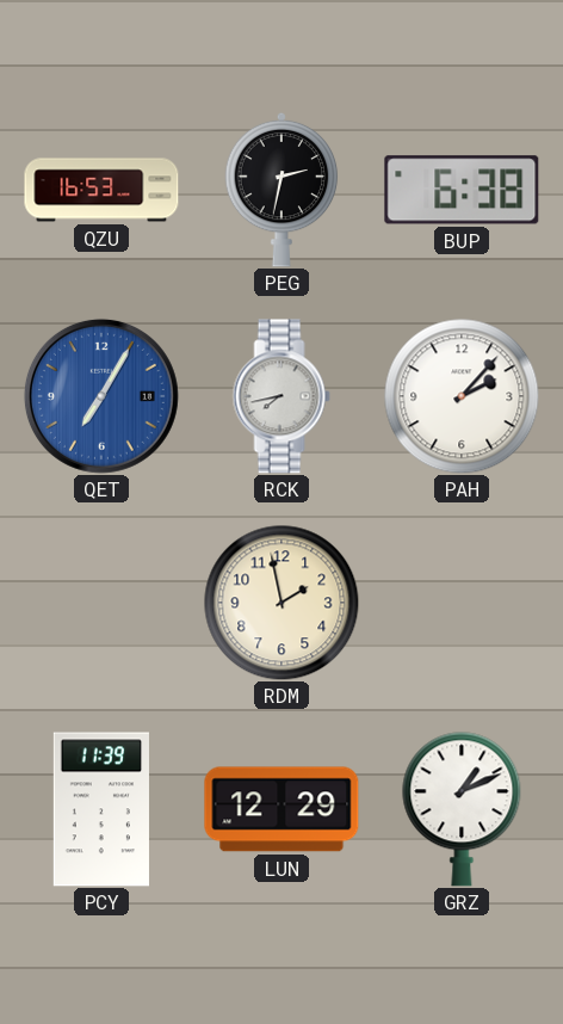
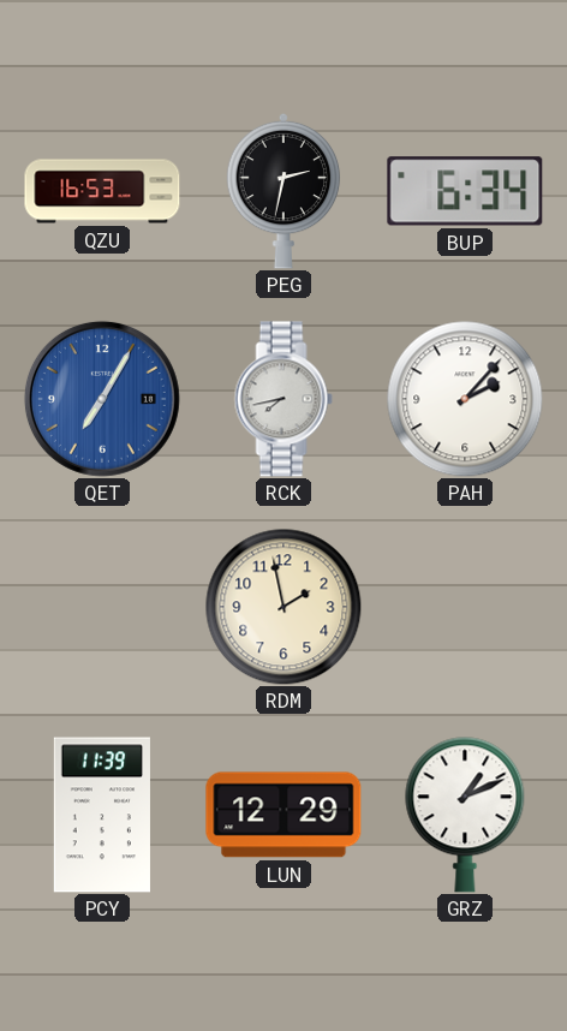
BUP: 6:38 -> 6:34
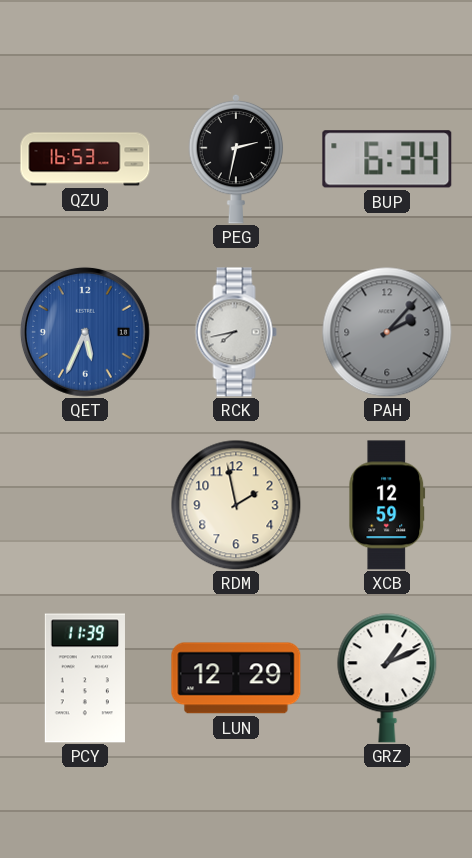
QET: 7:05 -> 5:34
PAH dial: white -> grey
XCB: none -> 12:59
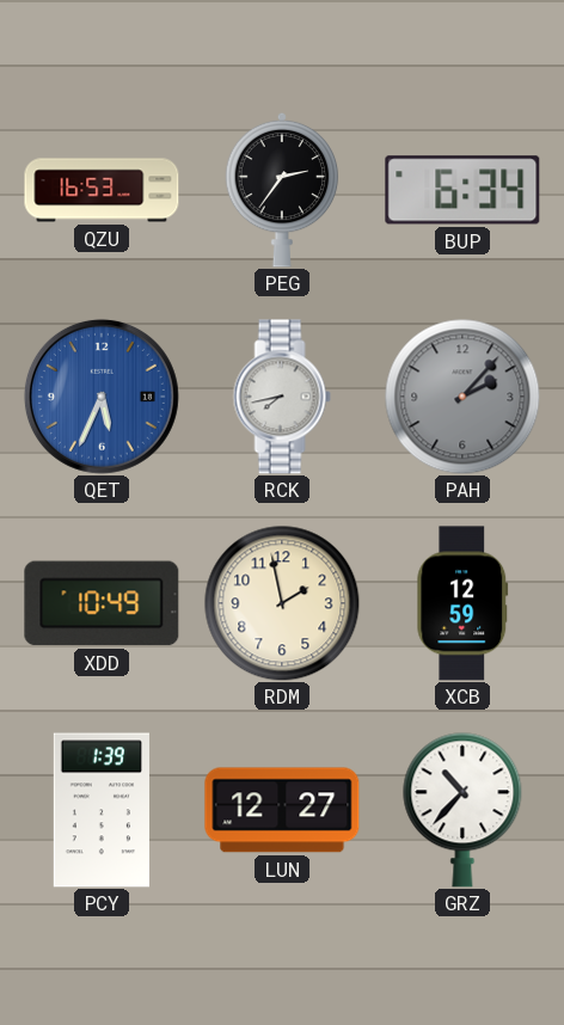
PEG: 2:32 -> 2:36
XDD: none -> 10:49
PCY: 11:39 -> 1:39
LUN: 12:29 -> 12:27
GRZ: 1:11 -> 10:37
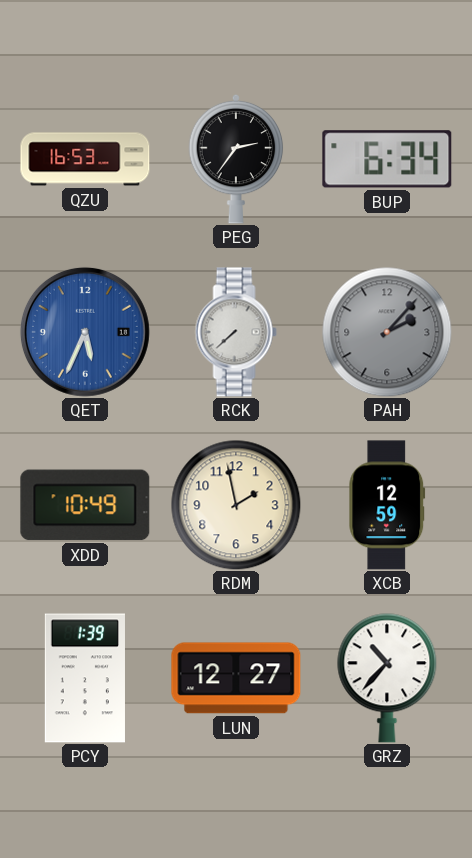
RCK: 7:43 -> 7:38
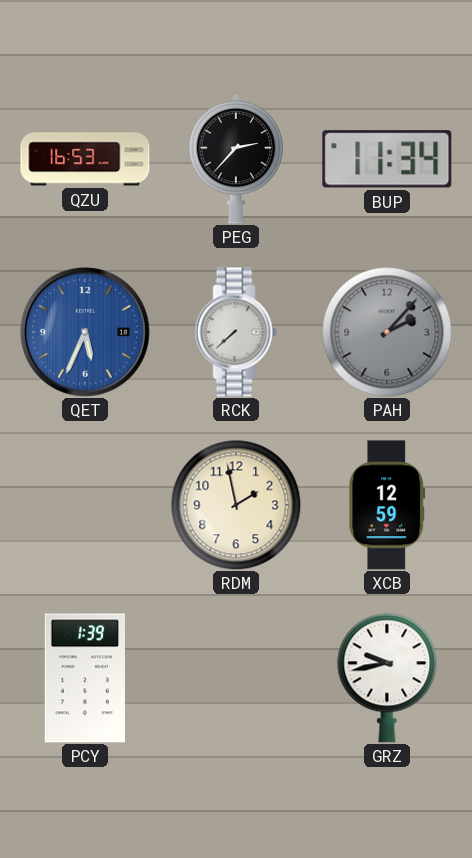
PEG: 2:36 -> 2:37
BUP: 6:34 -> 11:34
XDD: 10:49 -> none
LUN: 12:27 -> none
GRZ: 10:37 -> 9:43
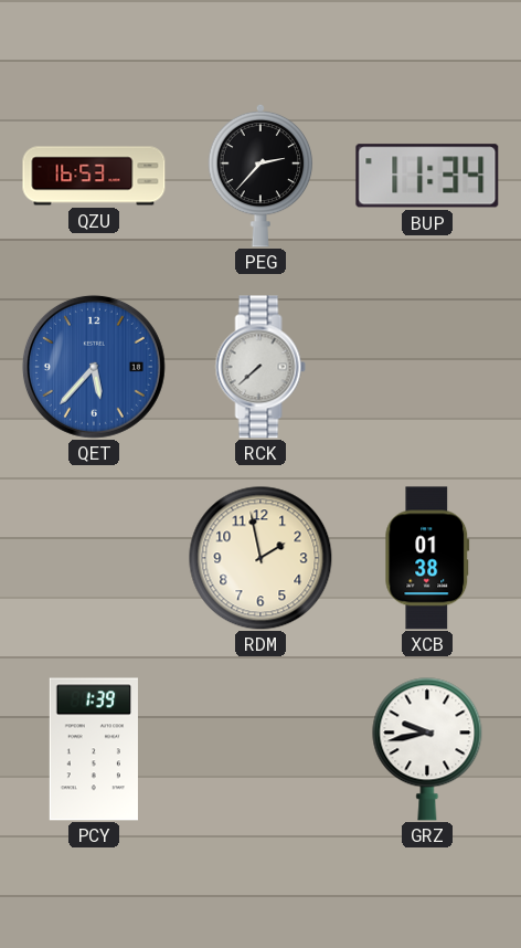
QET: 5:34 -> 5:37
PAH: 2:07 -> none
XCB: 12:59 -> 01:38
